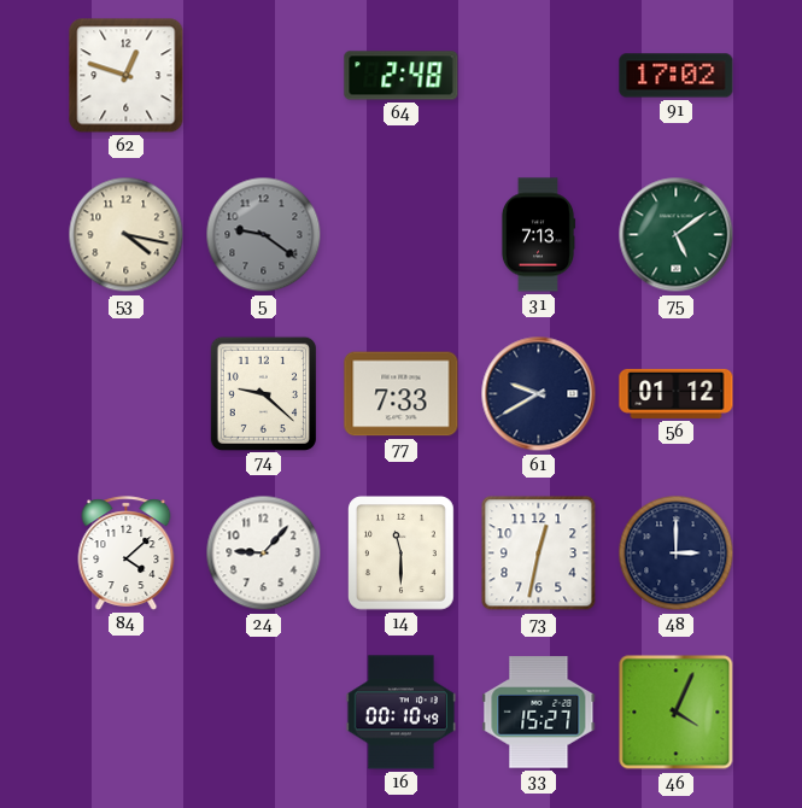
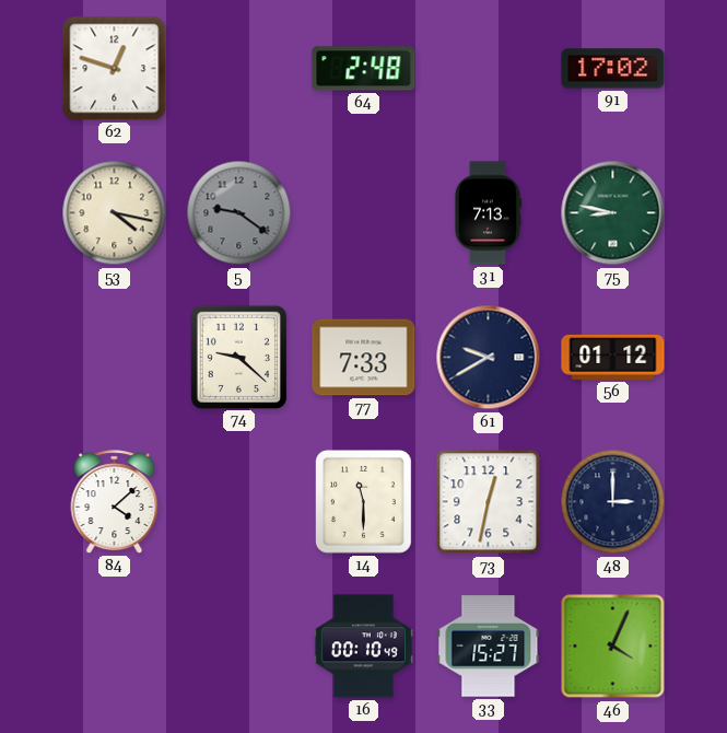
75: 5:09 -> 8:47
24: 9:07 -> none
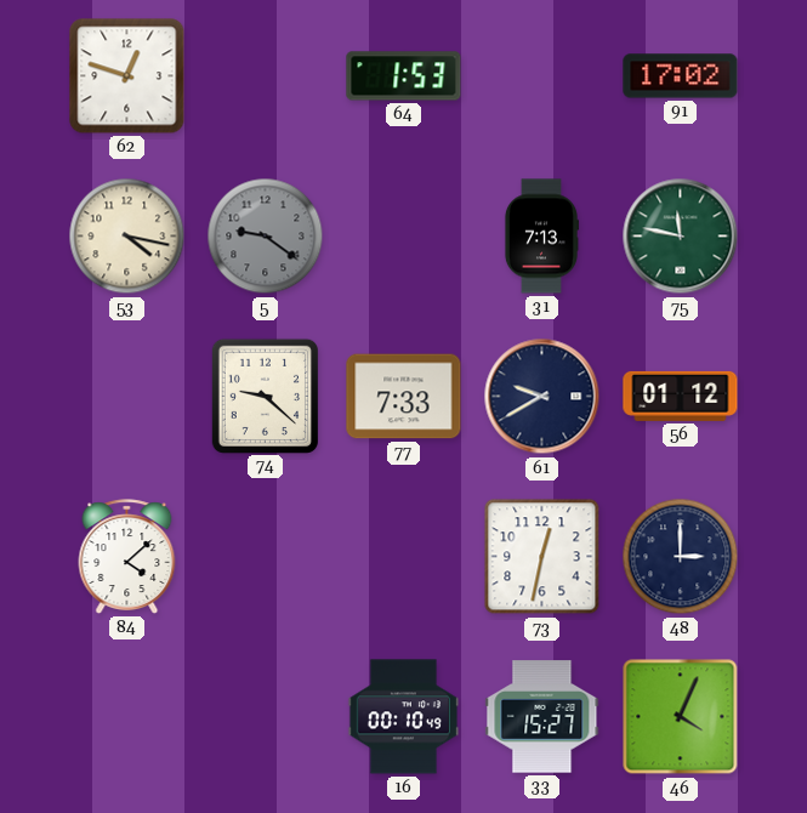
64: 2:48 -> 1:53
75: 8:47 -> 11:47
14: 11:30 -> none
